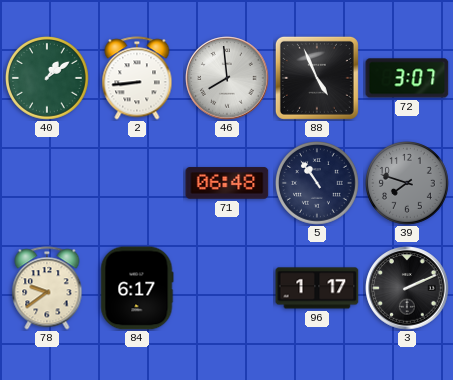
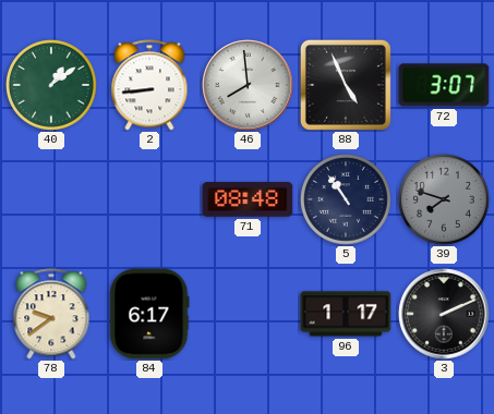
71: 06:48 -> 08:48
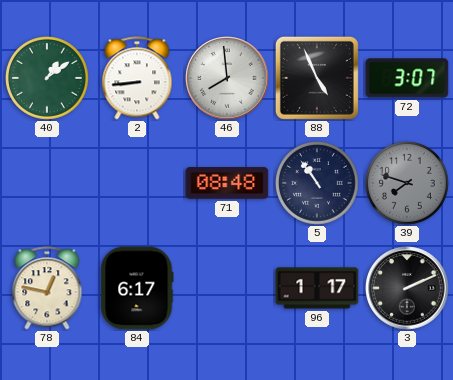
78: 9:39 -> 12:47
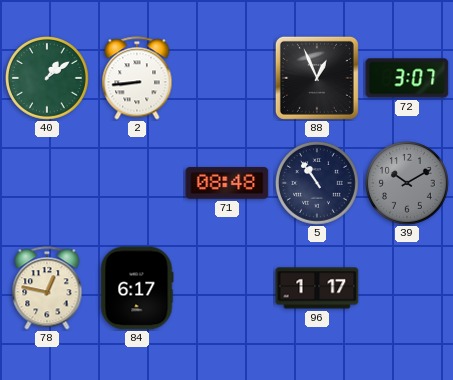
46: 7:59 -> none
88: 4:56 -> 12:56
39: 7:48 -> 10:10
3: 2:11 -> none
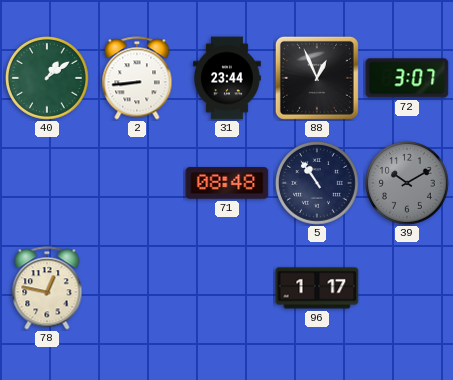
31: none -> 23:44
84: 6:17 -> none
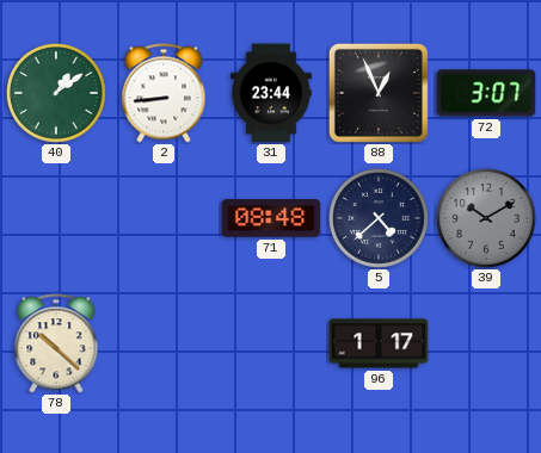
5: 10:54 -> 4:38
78: 12:47 -> 10:22
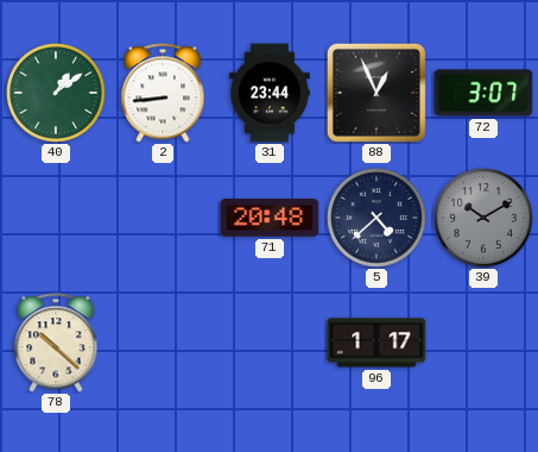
71: 08:48 -> 20:48
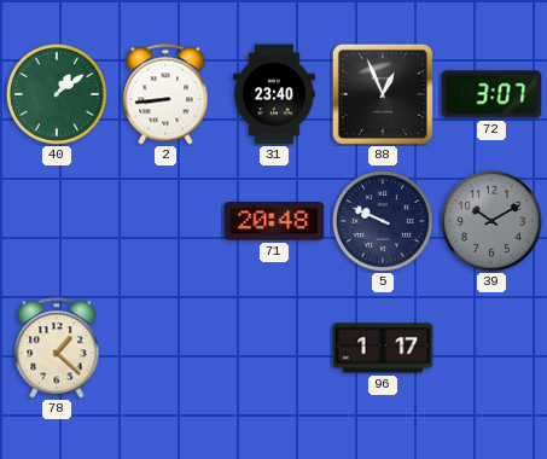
31: 23:44 -> 23:40
5: 4:38 -> 9:49
78: 10:22 -> 1:22
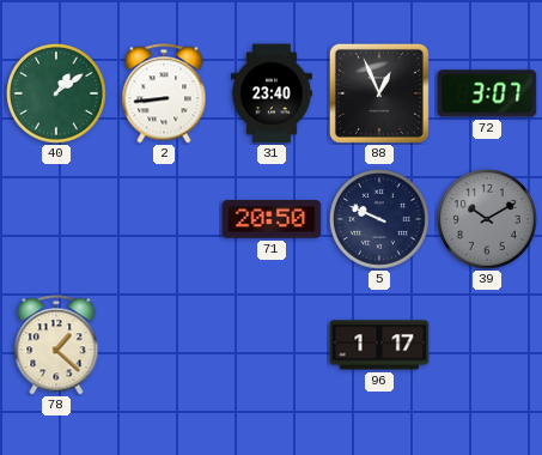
71: 20:48 -> 20:50
